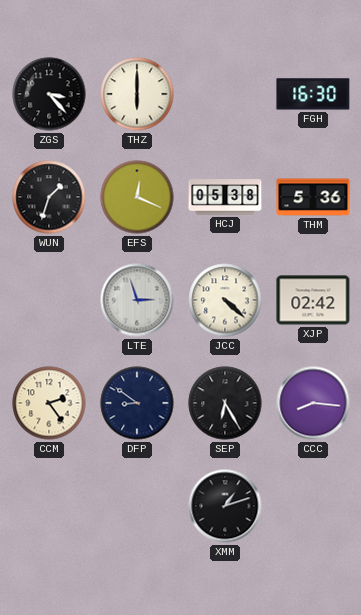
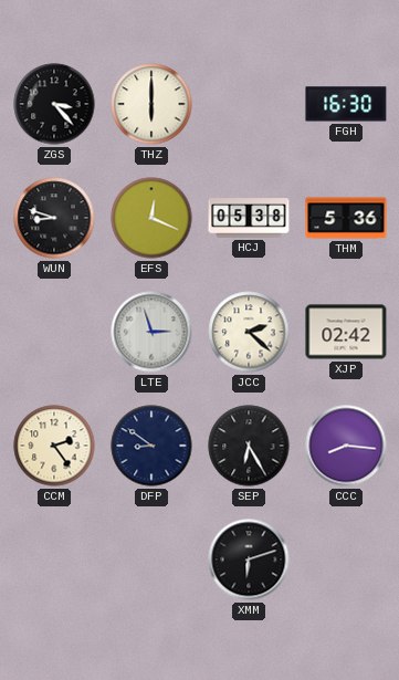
WUN: 1:33 -> 8:48
JCC: 4:22 -> 2:22
XMM: 1:12 -> 6:12
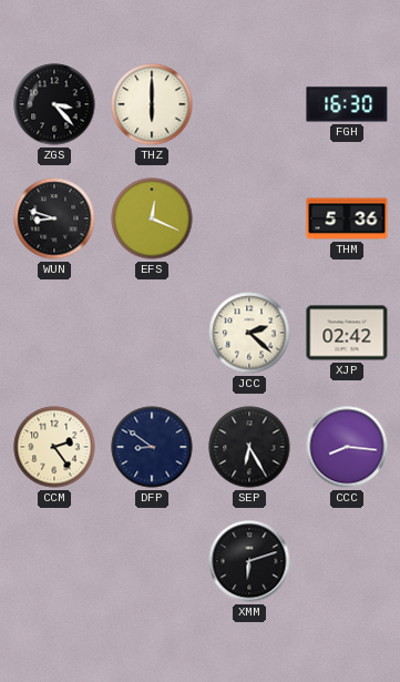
HCJ: 05:38 -> none
LTE: 2:57 -> none
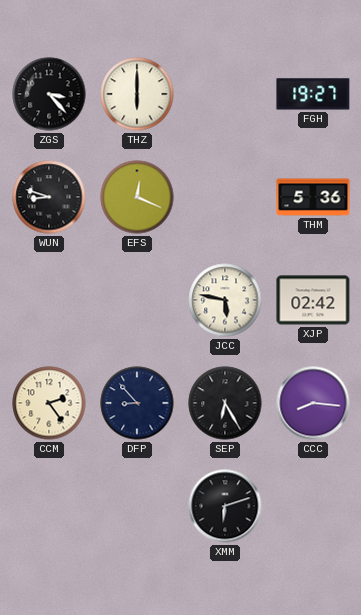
FGH: 16:30 -> 19:27
JCC: 2:22 -> 5:47
DFP: 8:51 -> 8:53
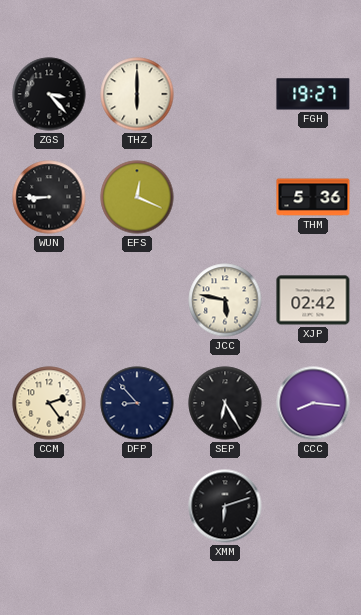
WUN: 8:48 -> 8:45
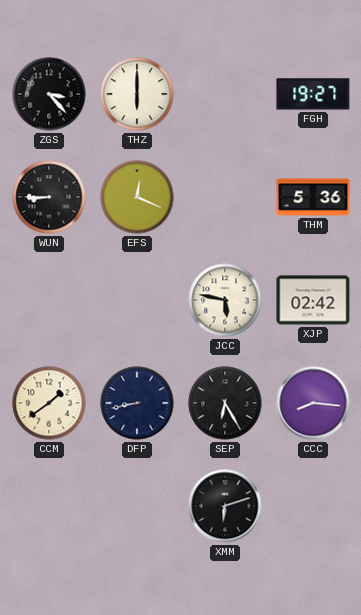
CCM: 2:24 -> 1:39
DFP: 8:53 -> 8:43
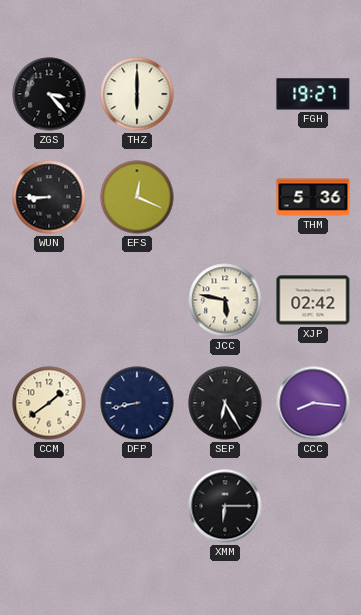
XMM: 6:12 -> 6:15
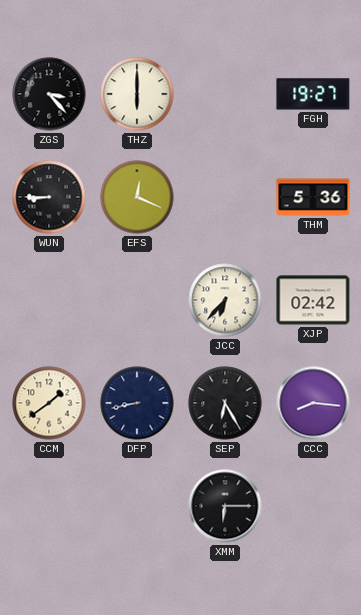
JCC: 5:47 -> 6:37
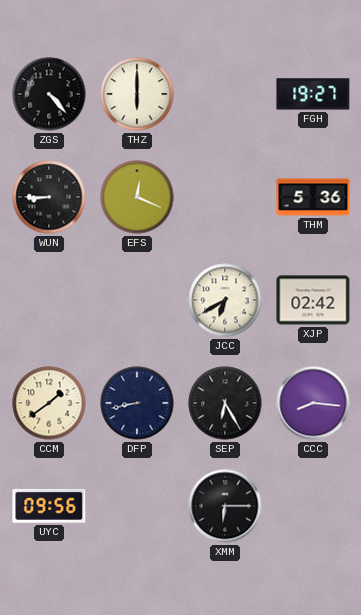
ZGS: 3:23 -> 4:23
JCC: 6:37 -> 6:40
UYC: none -> 09:56
